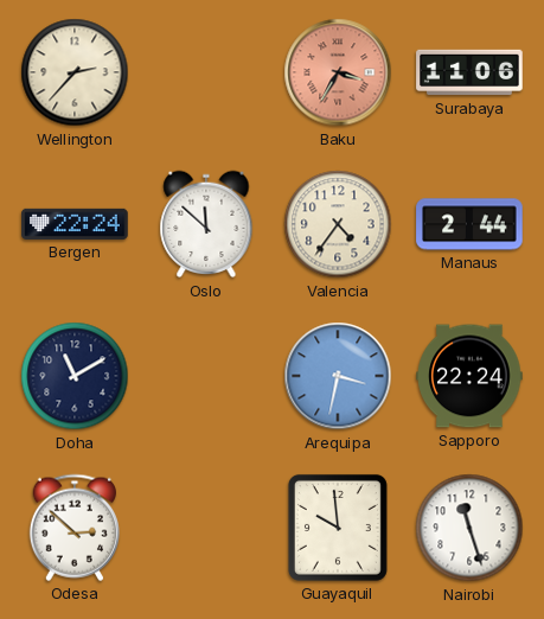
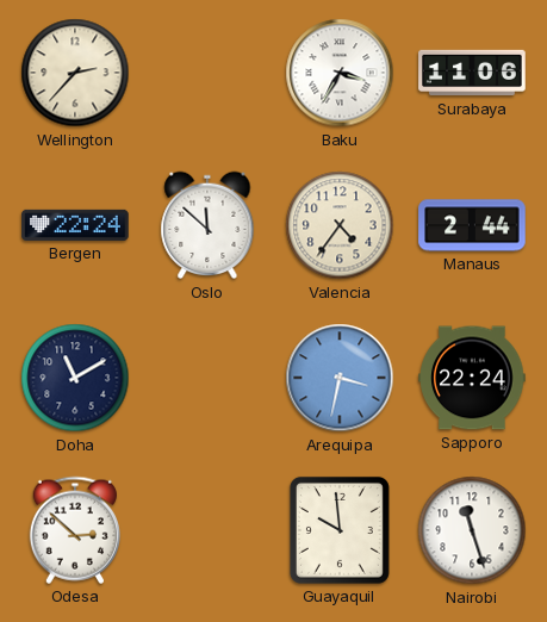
Baku dial: salmon -> white
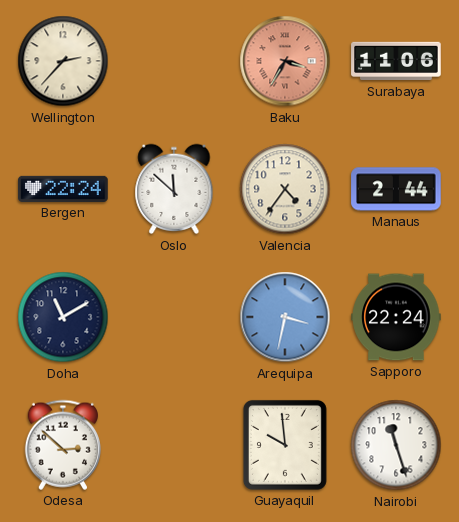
Baku dial: white -> salmon
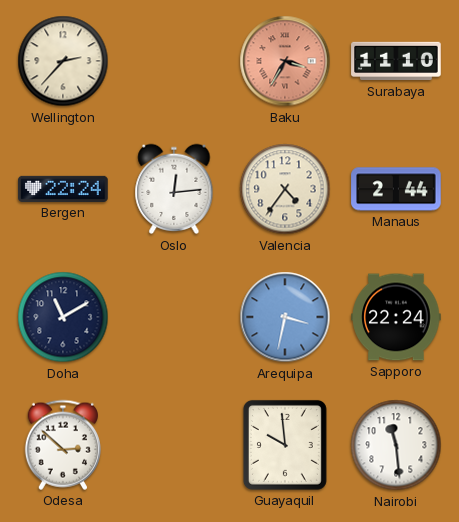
Surabaya: 11:06 -> 11:10
Oslo: 11:52 -> 12:14
Nairobi: 11:27 -> 11:29
